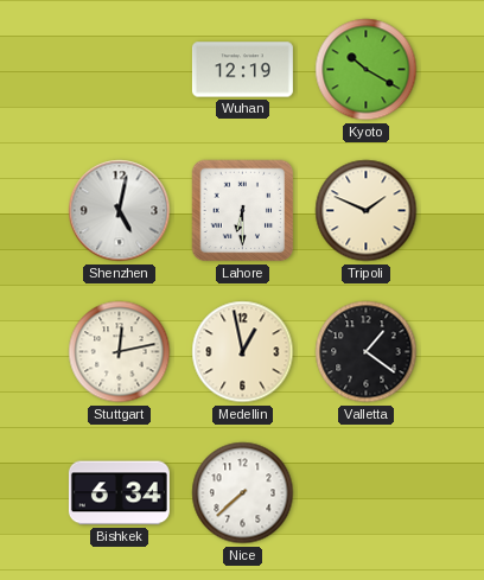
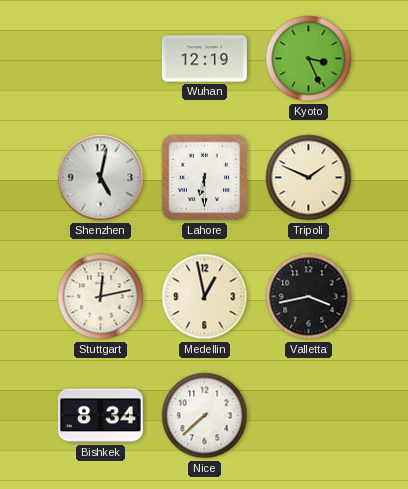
Kyoto: 10:20 -> 3:26
Valletta: 1:21 -> 3:43
Bishkek: 6:34 -> 8:34
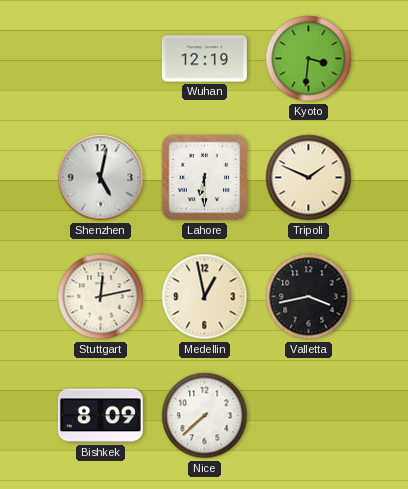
Kyoto: 3:26 -> 3:31
Bishkek: 8:34 -> 8:09
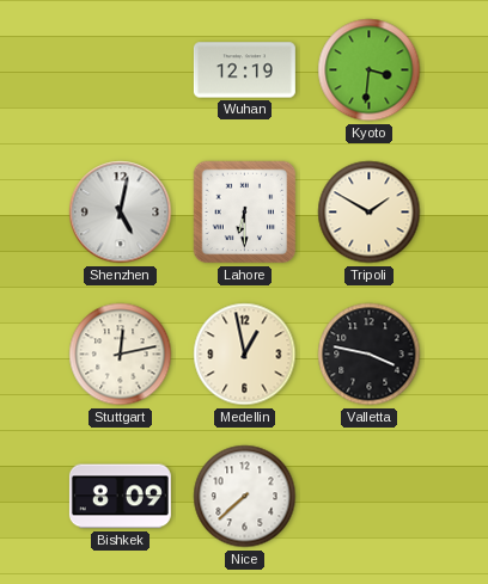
Tripoli: 1:49 -> 1:50
Valletta: 3:43 -> 3:47
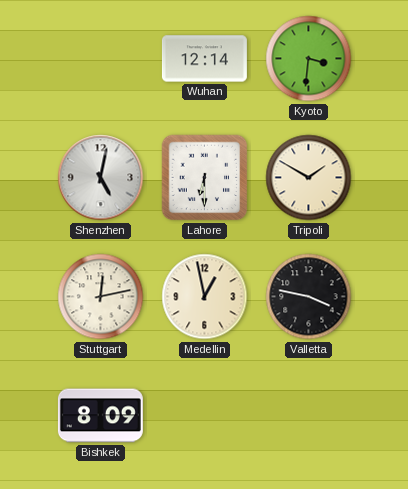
Wuhan: 12:19 -> 12:14
Nice: 7:38 -> none
